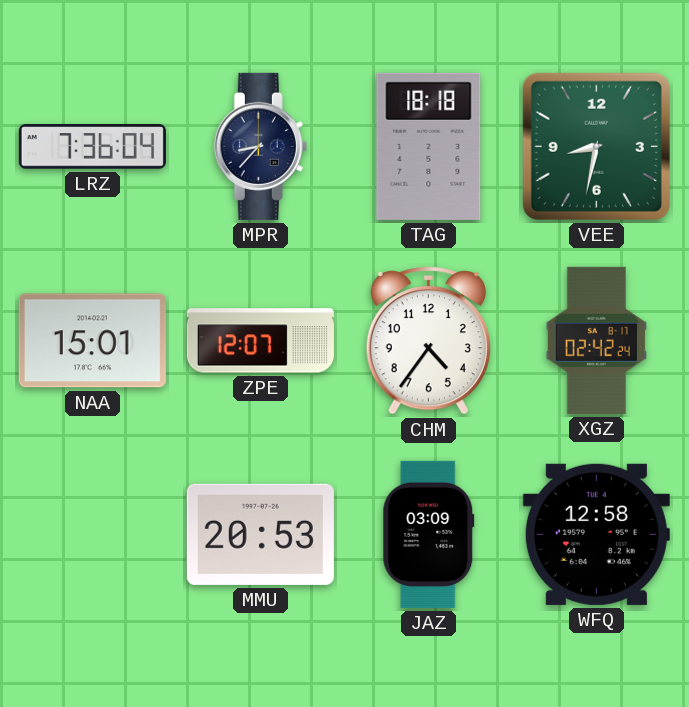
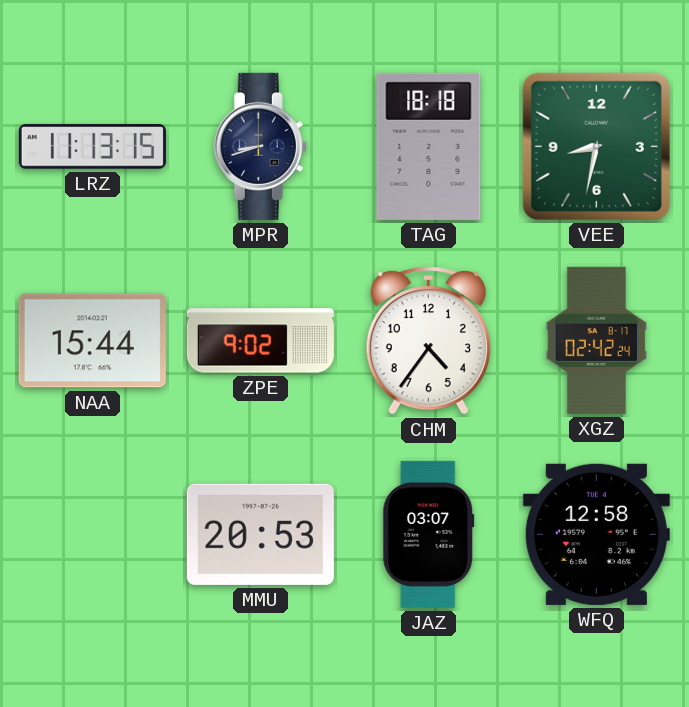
LRZ: 7:36 -> 11:13
MPR: 8:37 -> 8:42
NAA: 15:01 -> 15:44
ZPE: 12:07 -> 9:02
JAZ: 03:09 -> 03:07
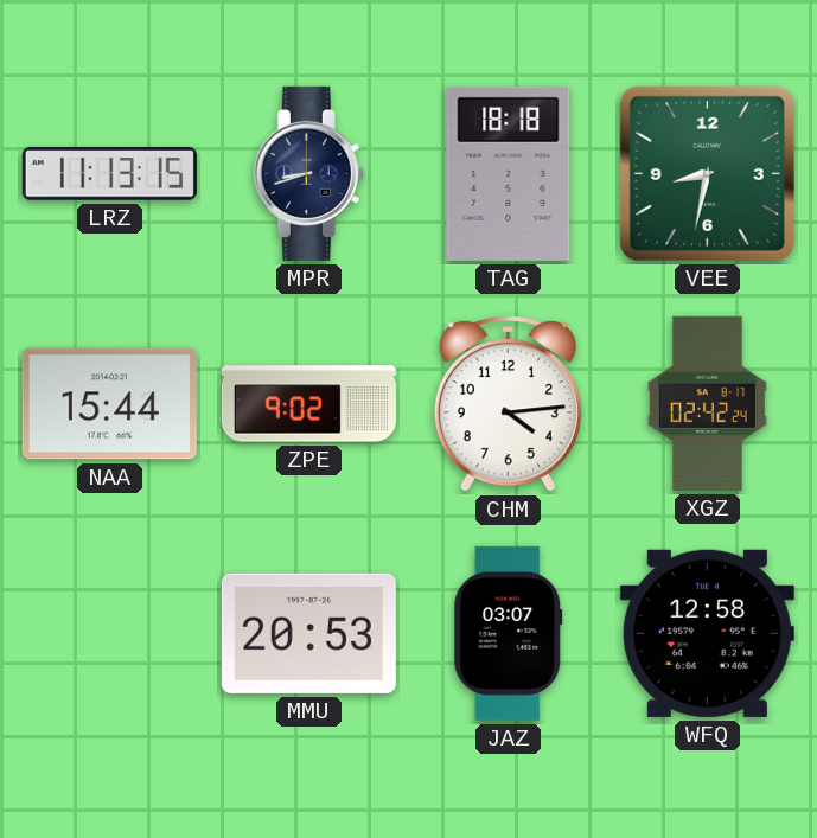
CHM: 4:36 -> 4:14
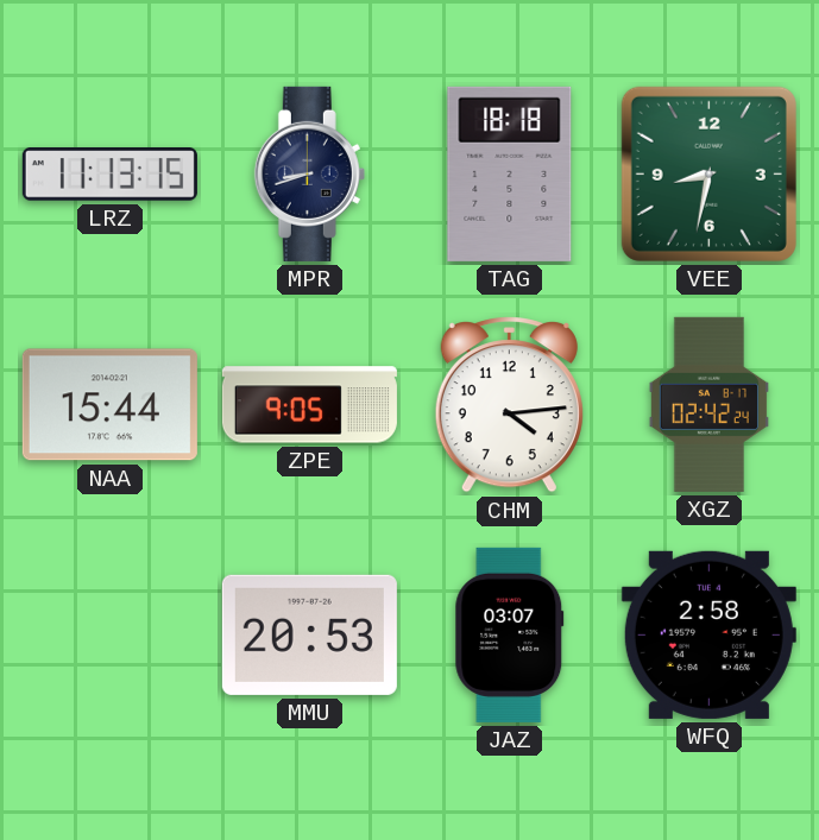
ZPE: 9:02 -> 9:05
WFQ: 12:58 -> 2:58
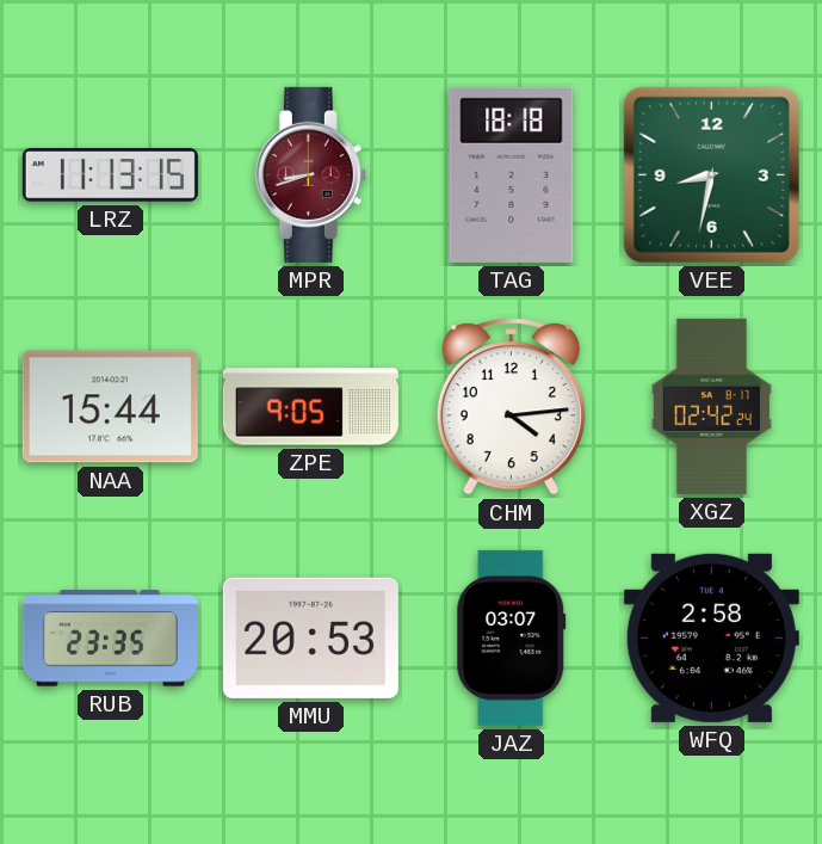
MPR dial: navy -> burgundy
RUB: none -> 23:35
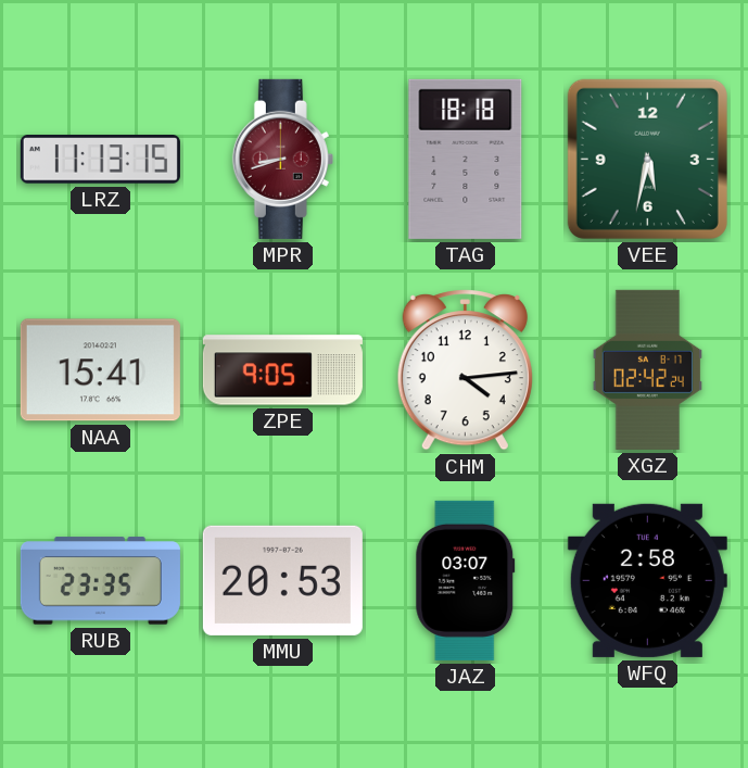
VEE: 8:32 -> 5:32
NAA: 15:44 -> 15:41
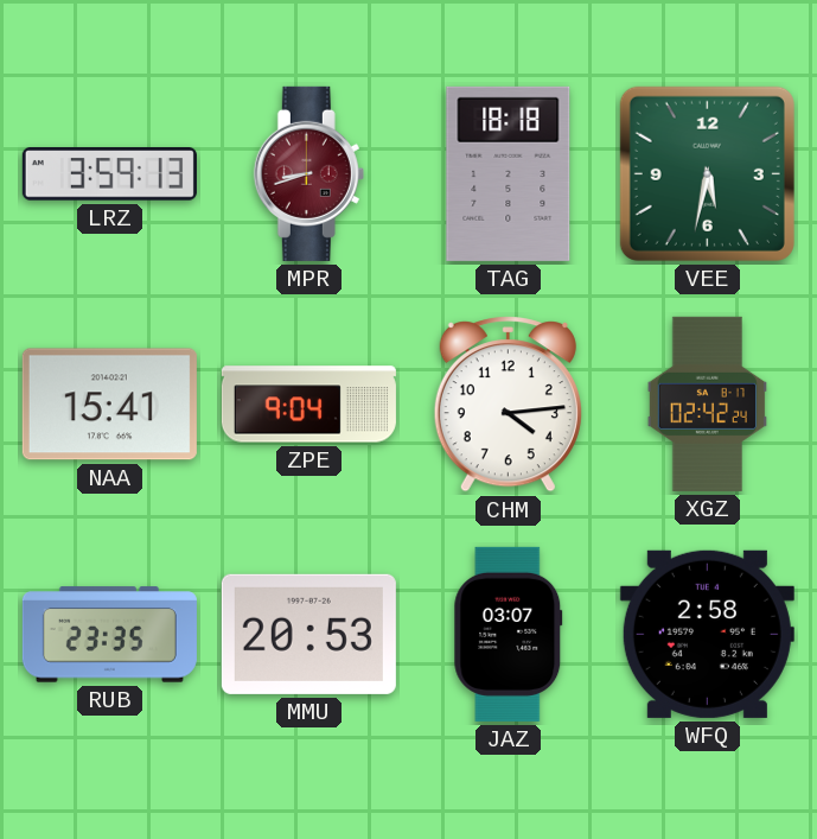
LRZ: 11:13 -> 3:59
ZPE: 9:05 -> 9:04
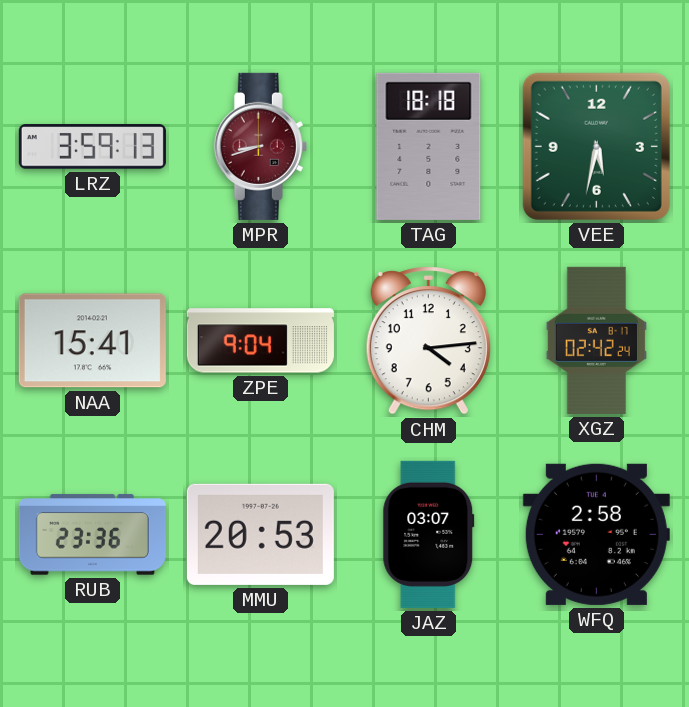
RUB: 23:35 -> 23:36
